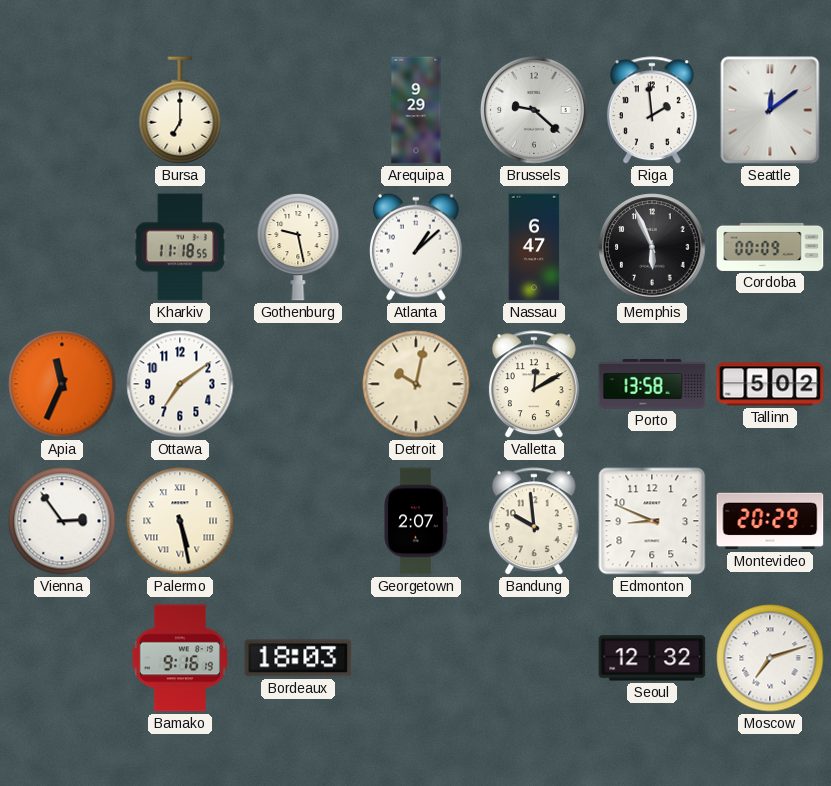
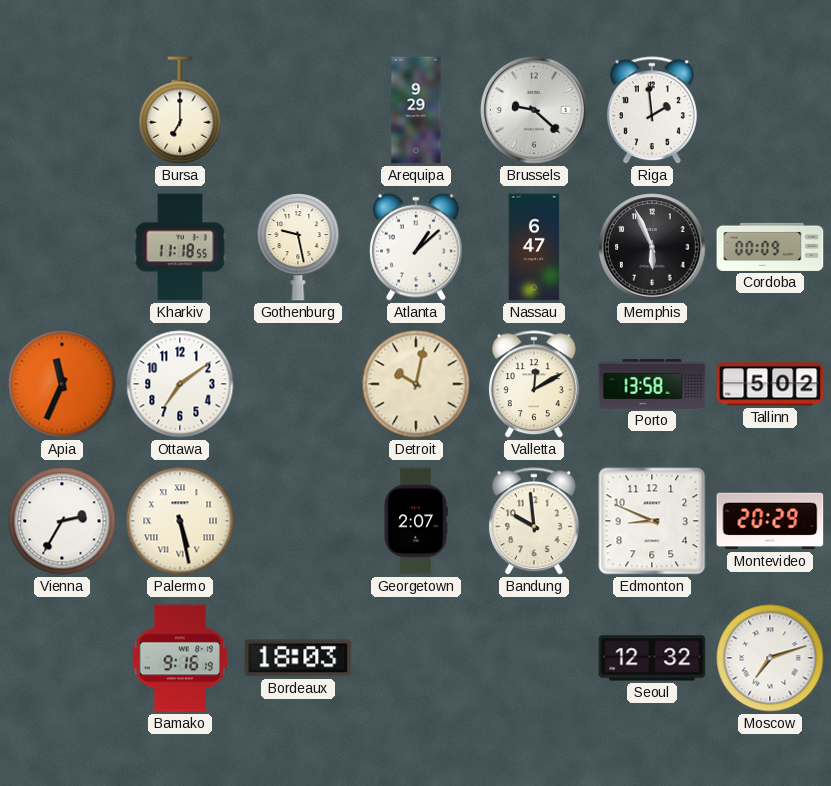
Seattle: 12:09 -> none
Vienna: 2:54 -> 2:35
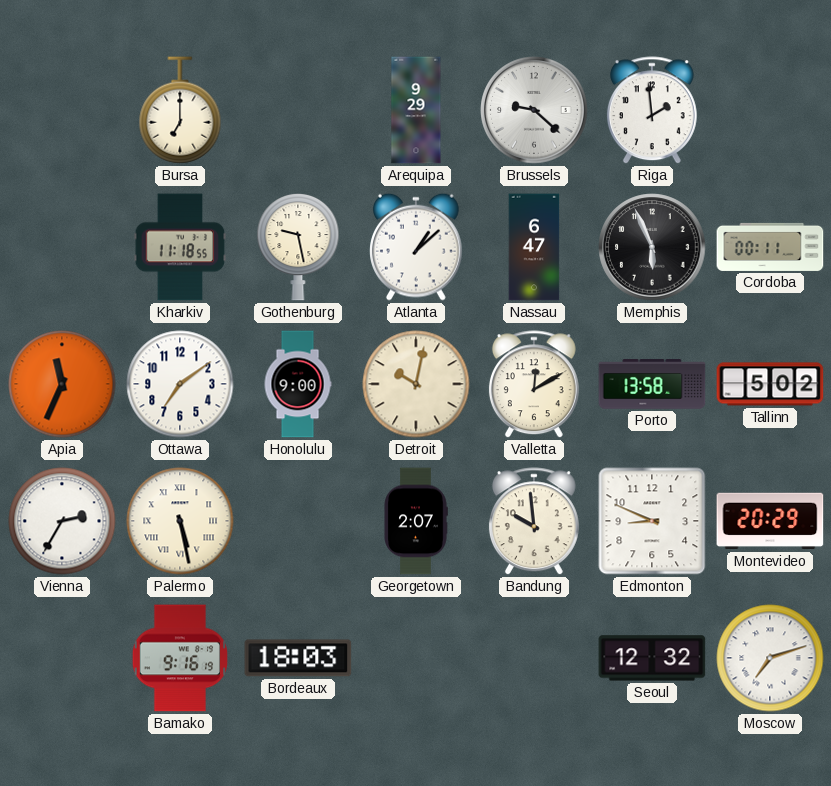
Cordoba: 00:09 -> 00:11
Honolulu: none -> 9:00
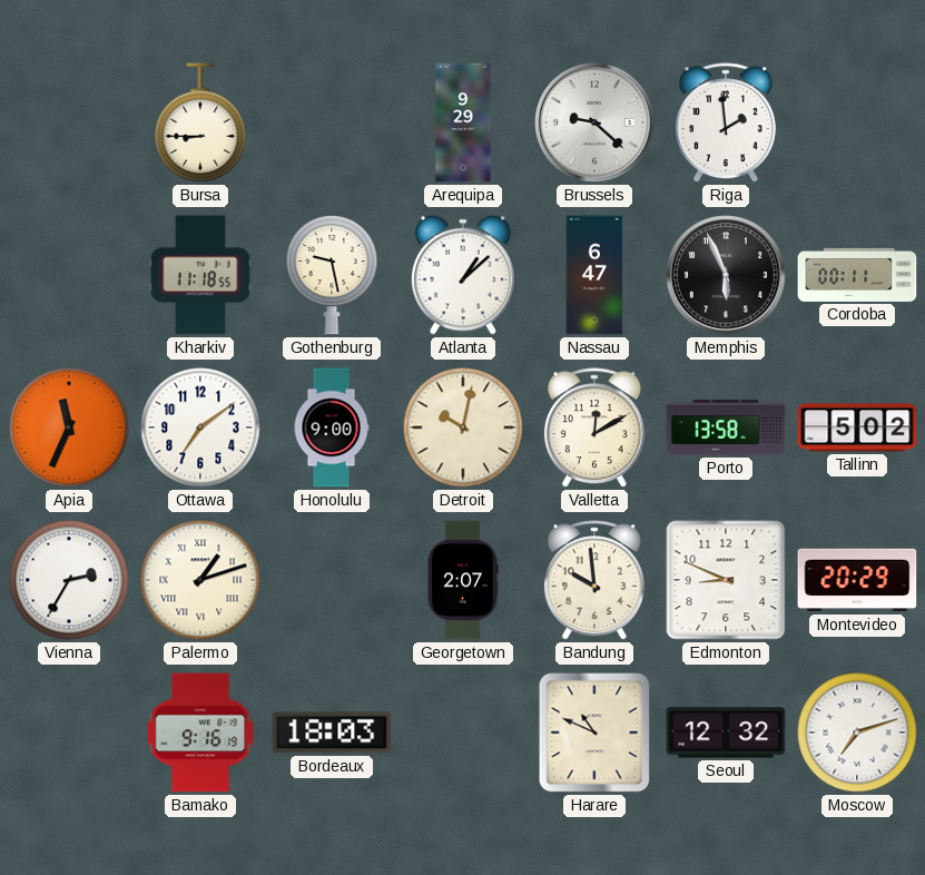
Bursa: 7:00 -> 8:45
Palermo: 5:28 -> 1:12
Harare: none -> 10:49
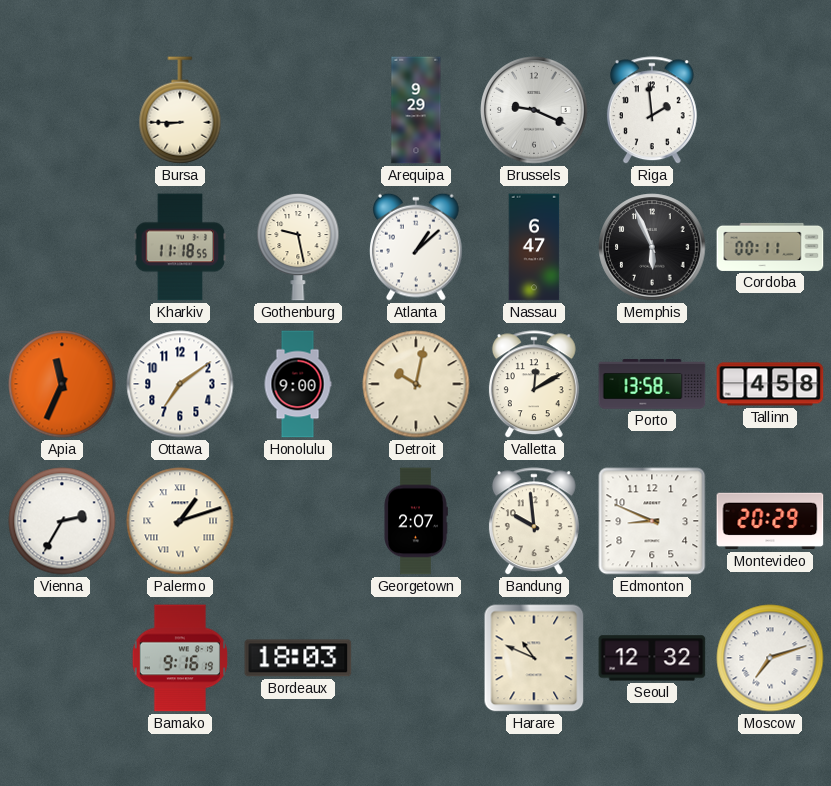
Brussels: 9:22 -> 9:19
Tallinn: 5:02 -> 4:58
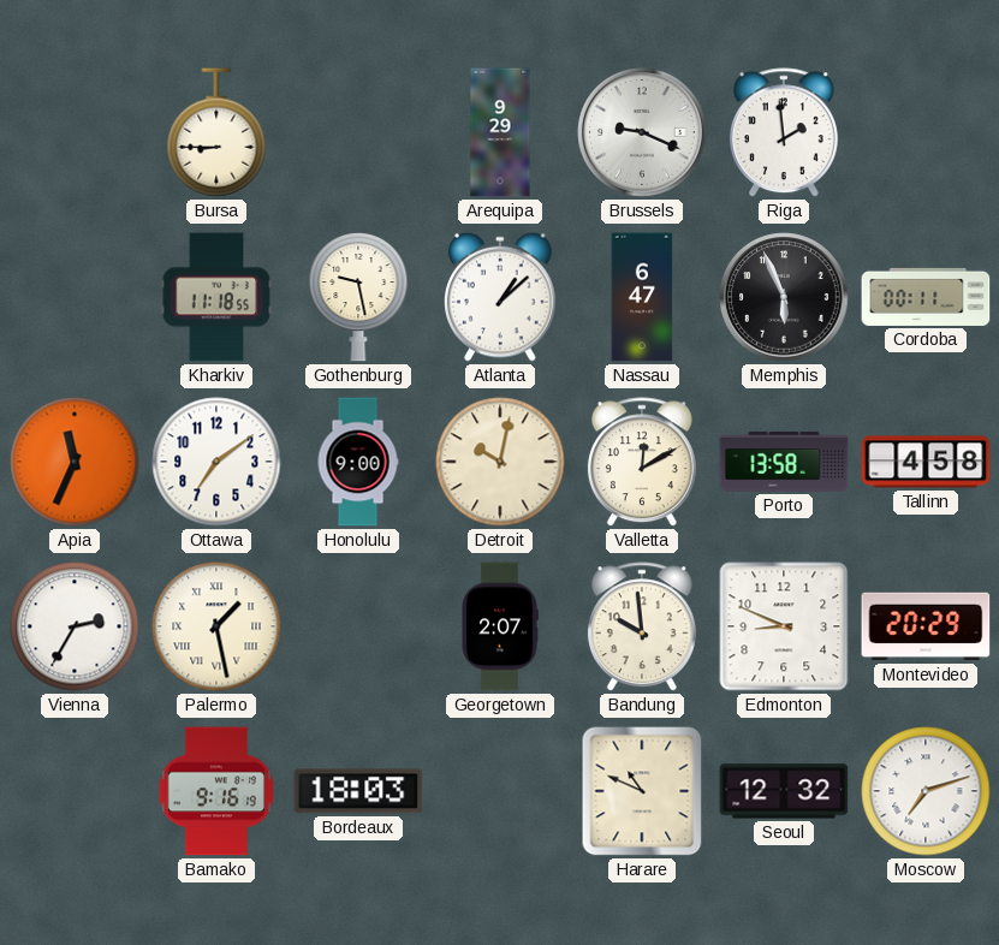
Palermo: 1:12 -> 1:28
